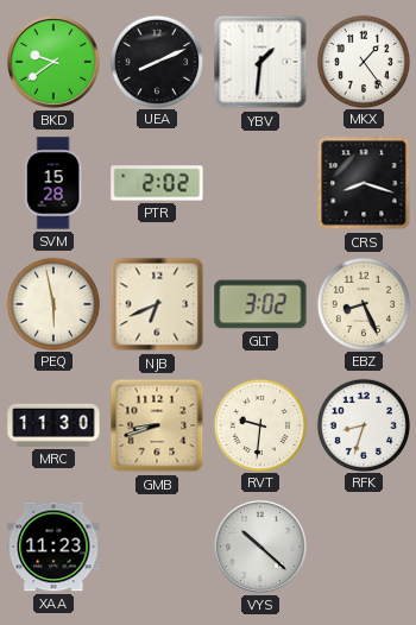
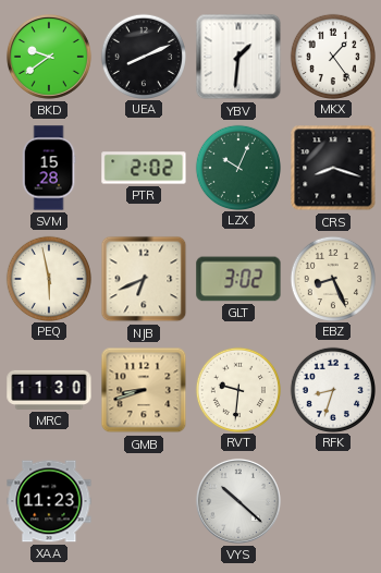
LZX: none -> 10:04
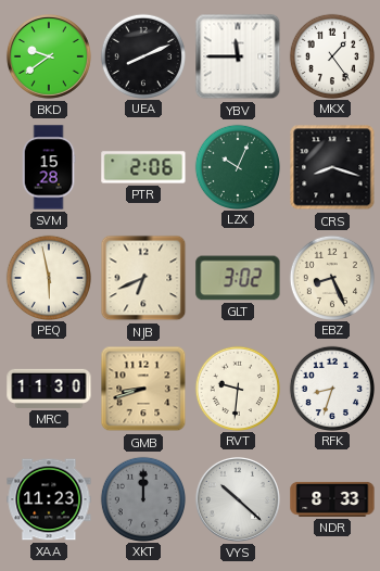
YBV: 1:31 -> 11:45
PTR: 2:02 -> 2:06
XKT: none -> 12:00
NDR: none -> 8:33
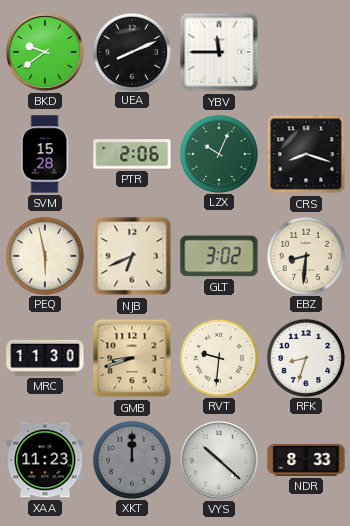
MKX: 1:24 -> none
EBZ: 8:26 -> 8:31
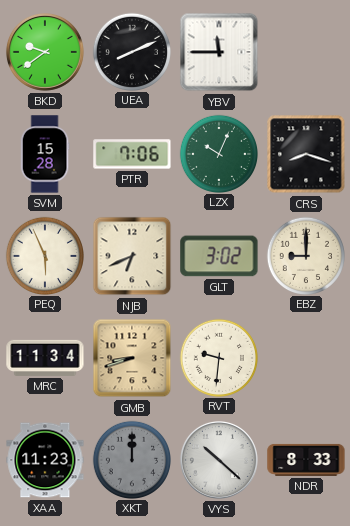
PTR: 2:06 -> 7:06
PEQ: 5:58 -> 5:56
EBZ: 8:31 -> 9:00
MRC: 11:30 -> 11:34
RFK: 8:33 -> none
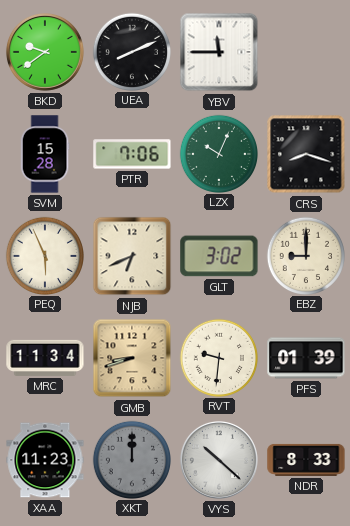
PFS: none -> 01:39
